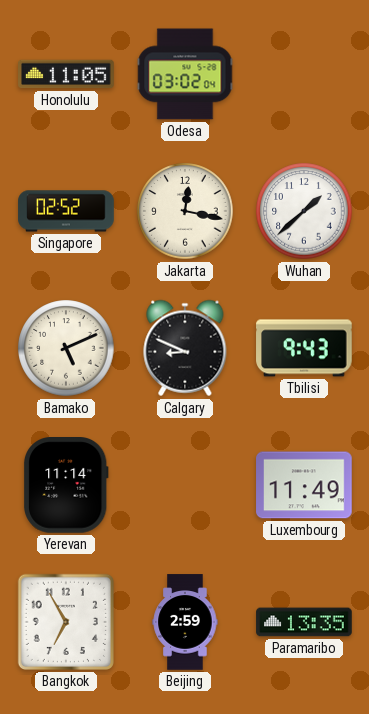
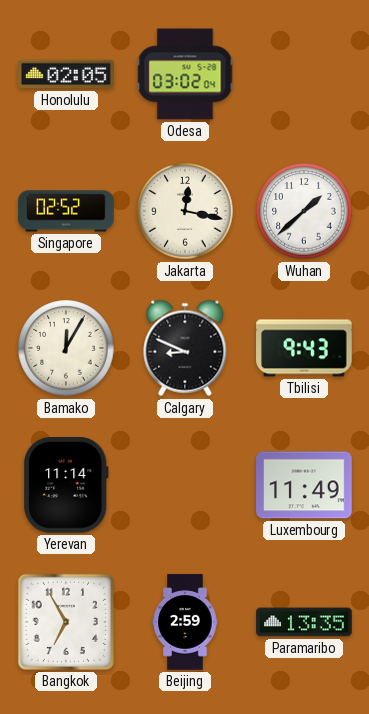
Honolulu: 11:05 -> 02:05
Bamako: 5:11 -> 12:05
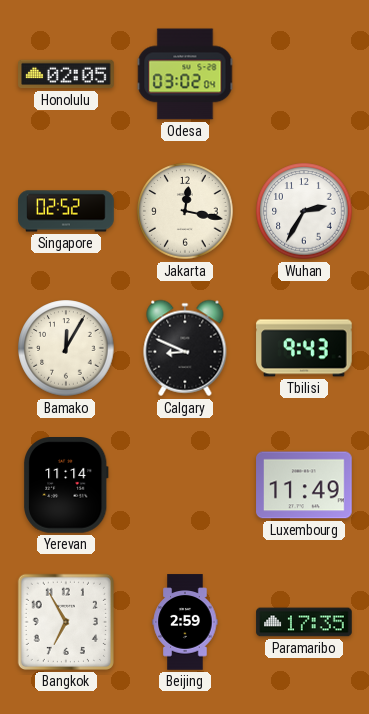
Wuhan: 1:38 -> 2:35
Paramaribo: 13:35 -> 17:35
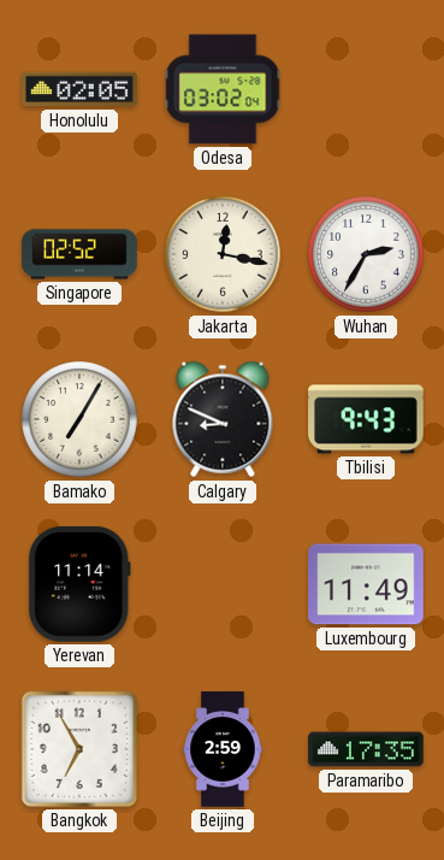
Bamako: 12:05 -> 7:05
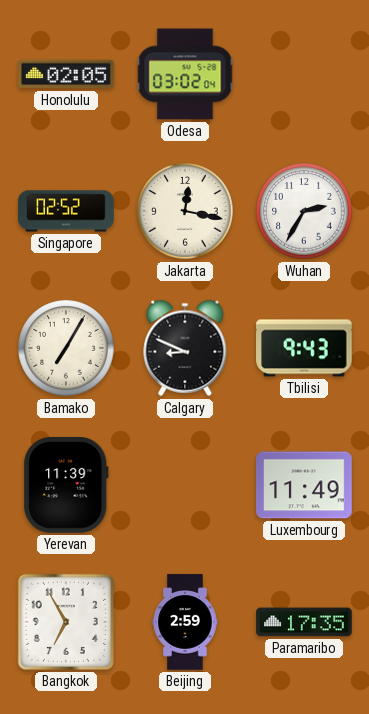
Yerevan: 11:14 -> 11:39
